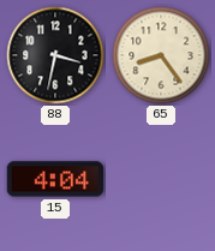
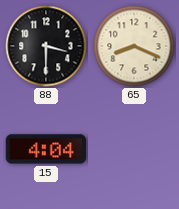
88: 3:32 -> 3:30
65: 8:24 -> 8:19
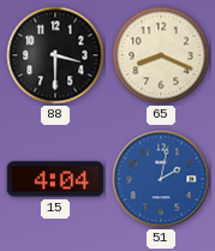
51: none -> 2:02
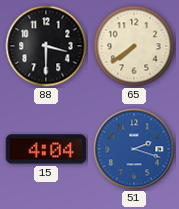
65: 8:19 -> 7:39
51: 2:02 -> 2:18
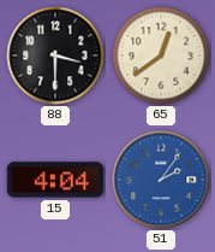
65: 7:39 -> 12:39
51: 2:18 -> 2:06
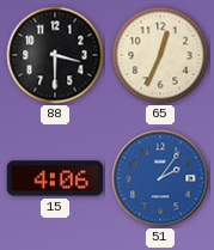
65: 12:39 -> 12:34
15: 4:04 -> 4:06
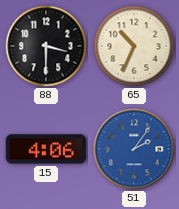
65: 12:34 -> 10:34
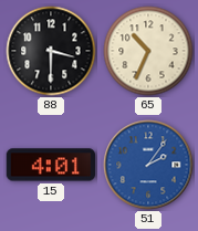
15: 4:06 -> 4:01
